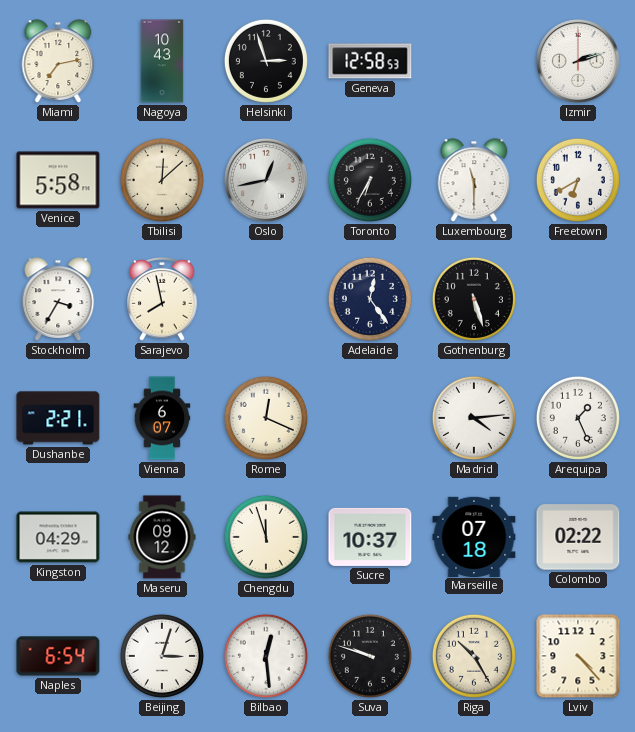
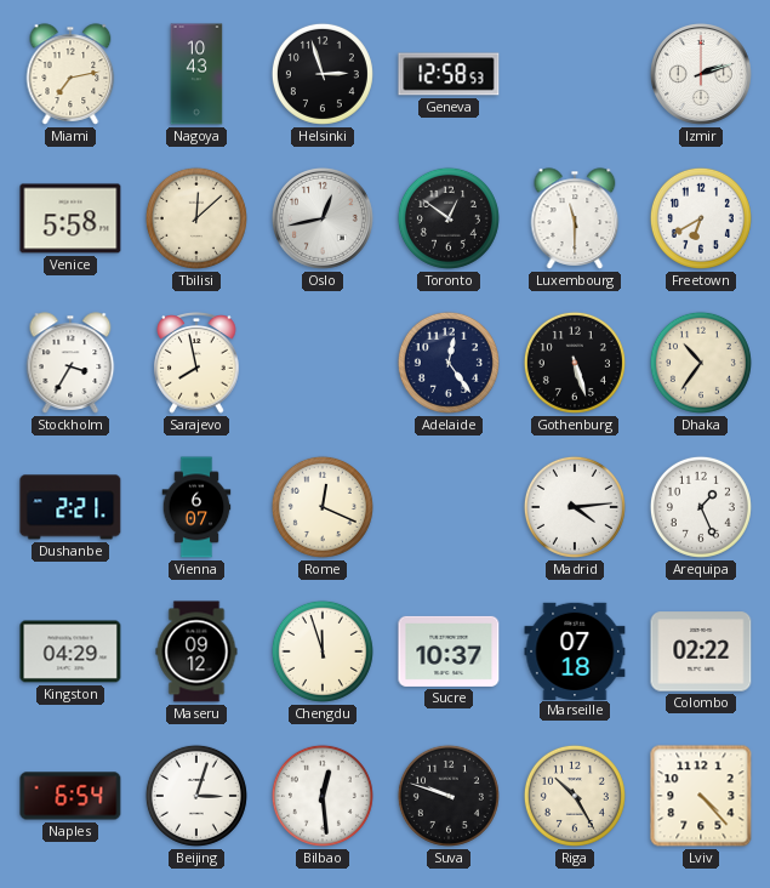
Toronto: 6:35 -> 12:51
Dhaka: none -> 10:36
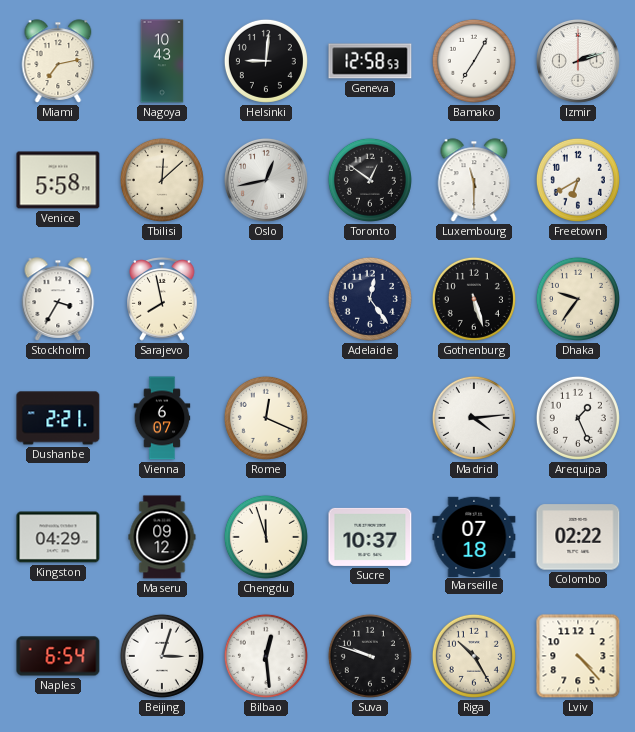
Helsinki: 2:57 -> 9:01
Bamako: none -> 7:05
Dhaka: 10:36 -> 9:36
